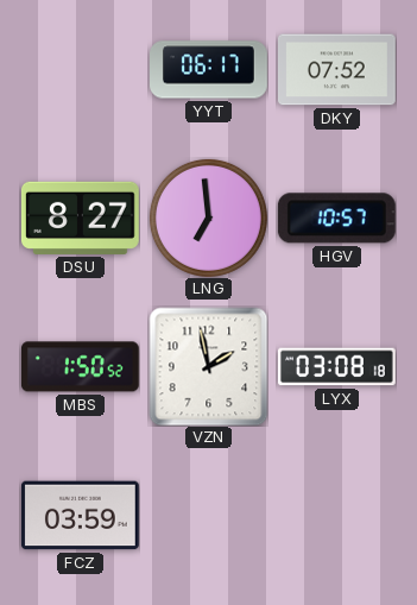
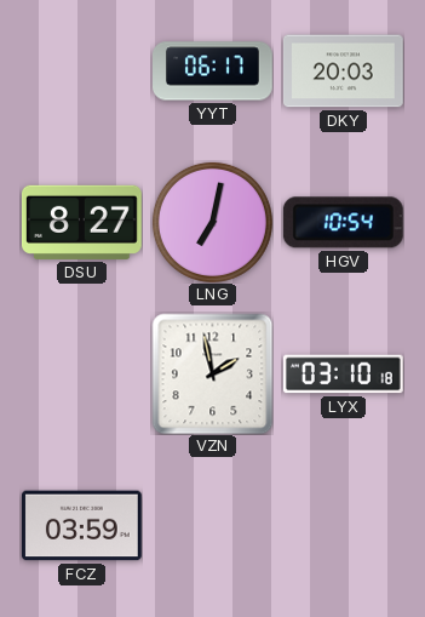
DKY: 07:52 -> 20:03
LNG: 6:59 -> 7:02
HGV: 10:57 -> 10:54
MBS: 1:50 -> none
LYX: 03:08 -> 03:10
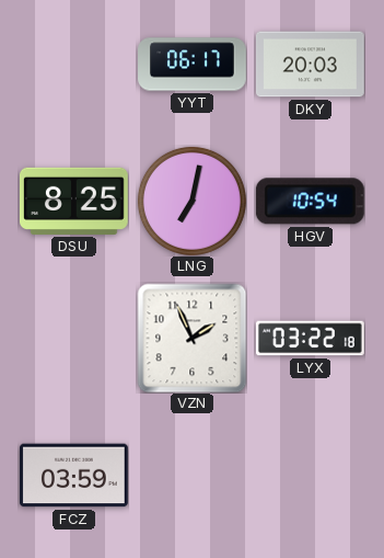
DSU: 8:27 -> 8:25
VZN: 1:58 -> 1:56
LYX: 03:10 -> 03:22
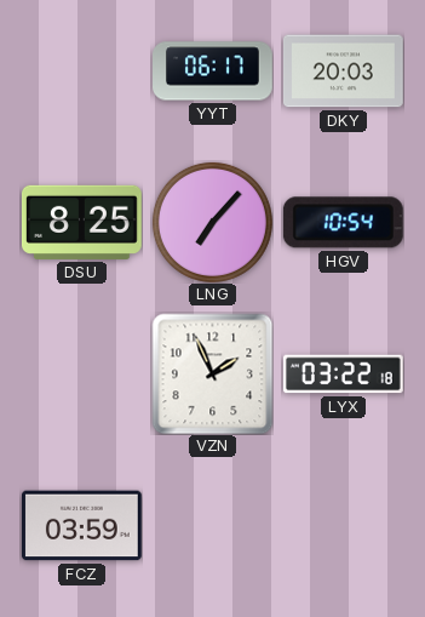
LNG: 7:02 -> 7:07
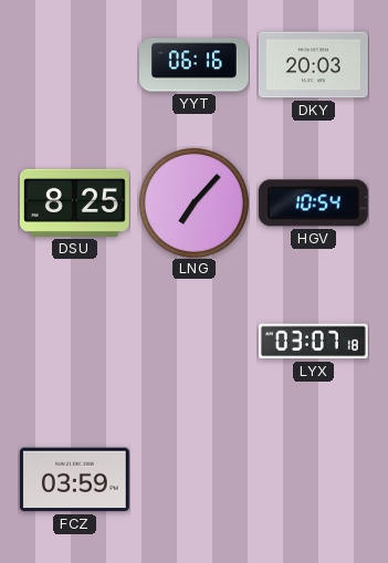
YYT: 06:17 -> 06:16
VZN: 1:56 -> none
LYX: 03:22 -> 03:07
